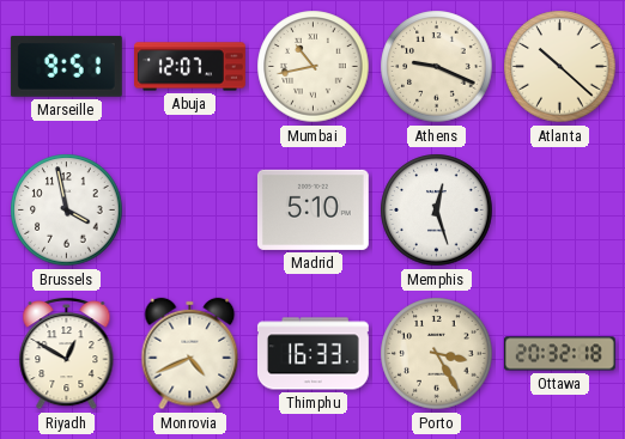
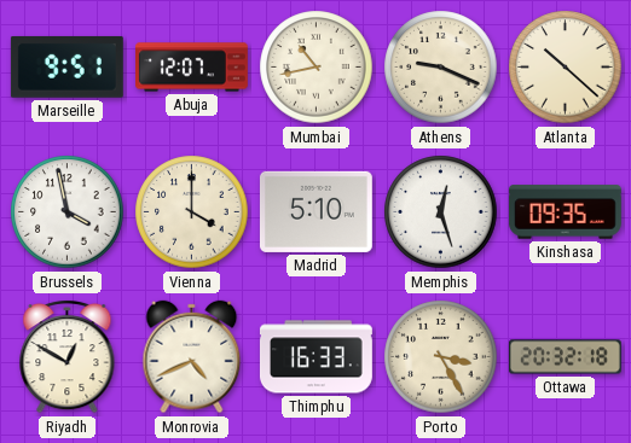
Vienna: none -> 4:00
Kinshasa: none -> 09:35
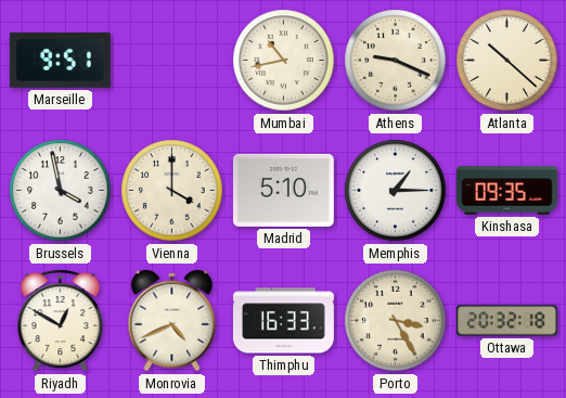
Abuja: 12:07 -> none
Memphis: 12:27 -> 1:15
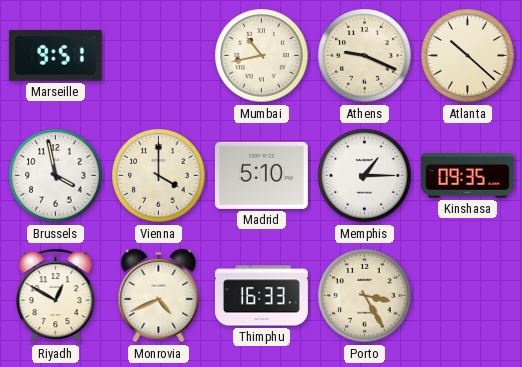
Ottawa: 20:32 -> none
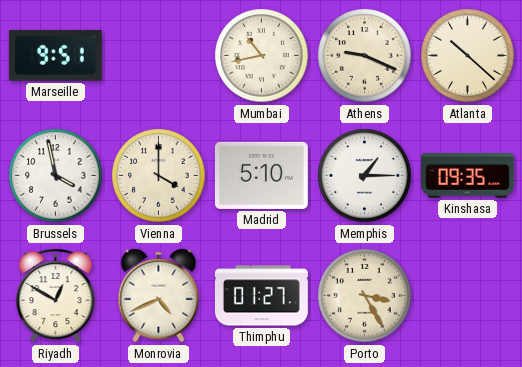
Thimphu: 16:33 -> 01:27
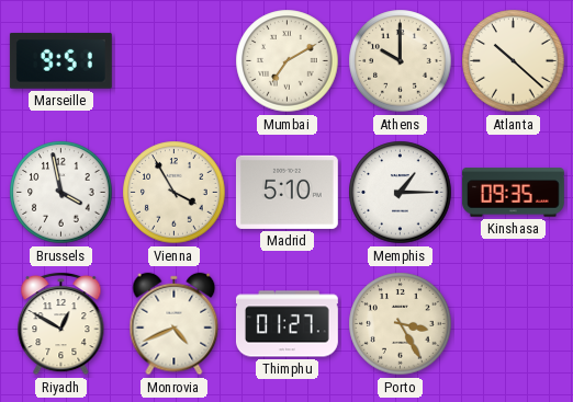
Mumbai: 10:43 -> 7:10
Athens: 9:19 -> 10:00
Vienna: 4:00 -> 3:55
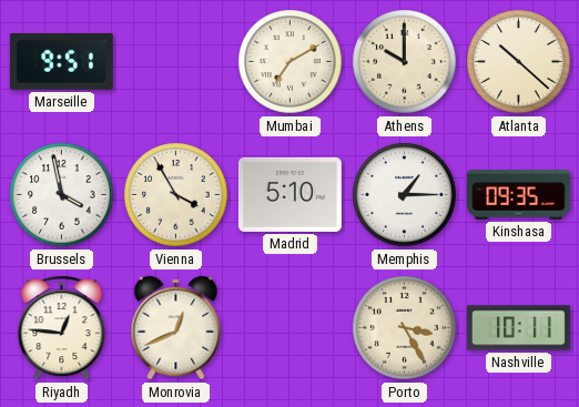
Riyadh: 12:50 -> 12:46
Monrovia: 4:41 -> 12:41
Thimphu: 01:27 -> none
Nashville: none -> 10:11
